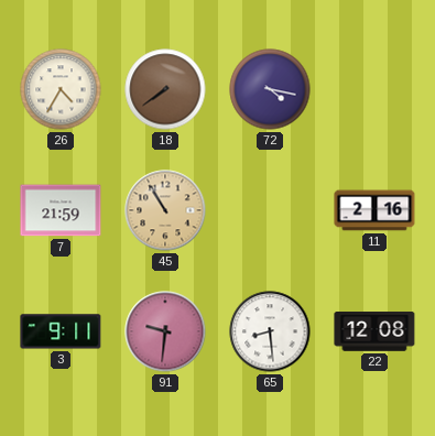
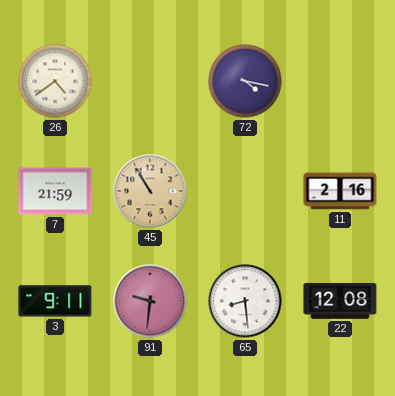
26: 4:35 -> 4:39
18: 7:39 -> none
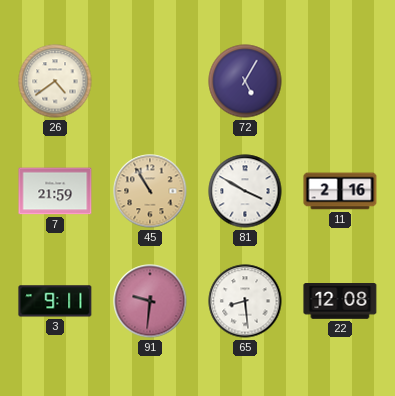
72: 4:17 -> 5:05
81: none -> 3:50
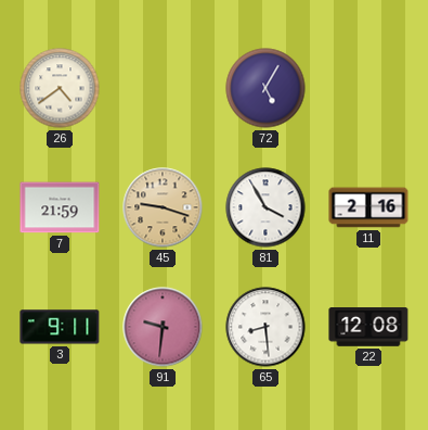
45: 10:55 -> 9:18
81: 3:50 -> 3:55
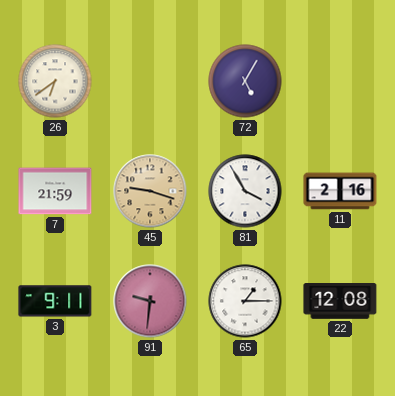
26: 4:39 -> 6:39
65: 8:29 -> 1:15
